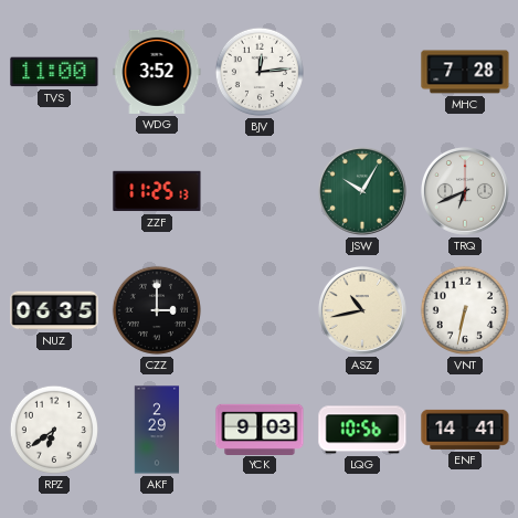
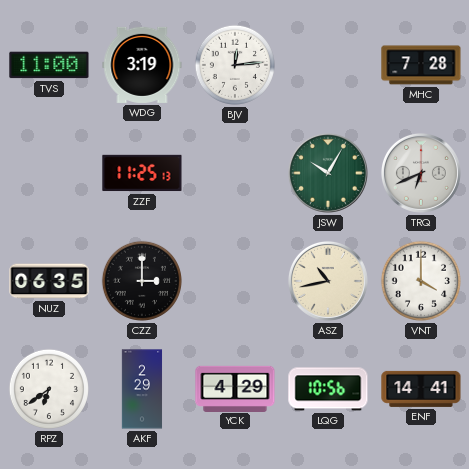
WDG: 3:52 -> 3:19
VNT: 6:32 -> 4:00
YCK: 9:03 -> 4:29
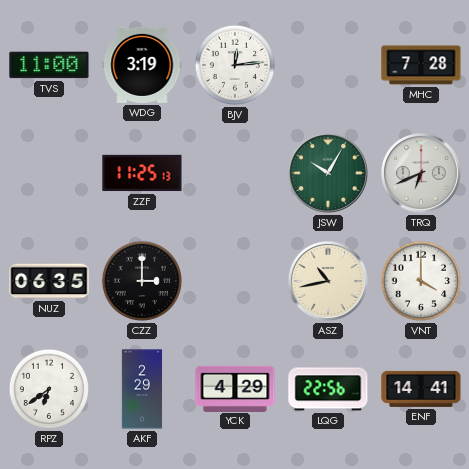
LQG: 10:56 -> 22:56
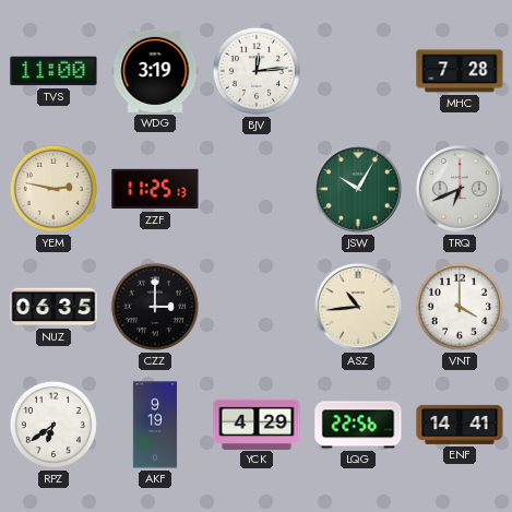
YEM: none -> 2:47
ASZ: 10:43 -> 10:44
AKF: 2:29 -> 9:19
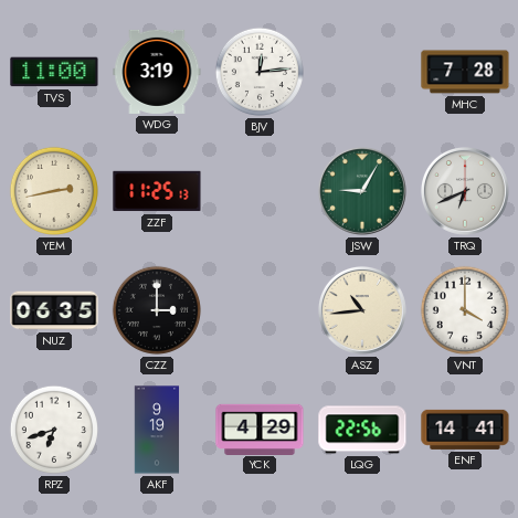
YEM: 2:47 -> 2:43
JSW: 10:05 -> 9:05
RPZ: 6:39 -> 6:42
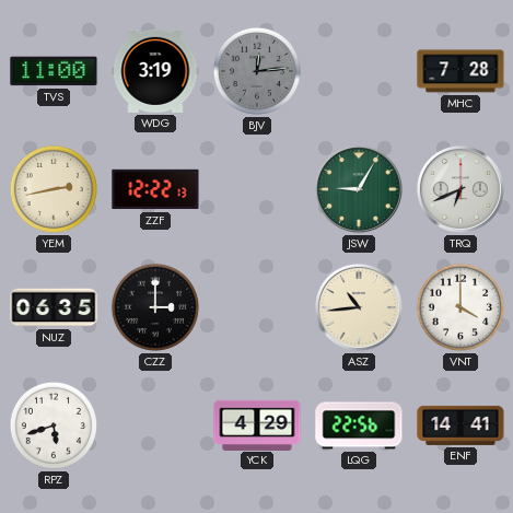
BJV dial: white -> grey
ZZF: 11:25 -> 12:22
RPZ: 6:42 -> 5:42
AKF: 9:19 -> none
